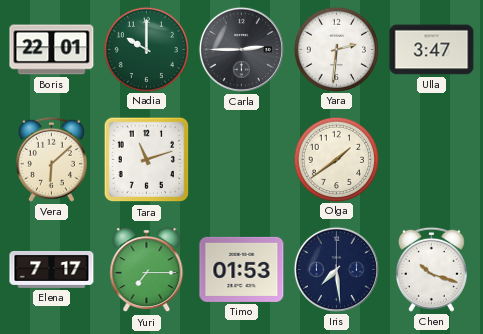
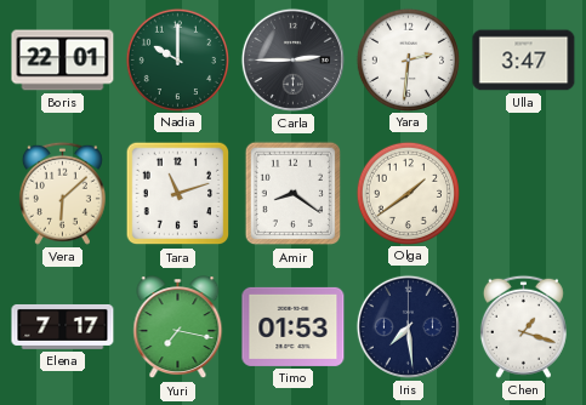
Amir: none -> 8:21
Yuri: 7:15 -> 7:17
Chen: 10:18 -> 1:18
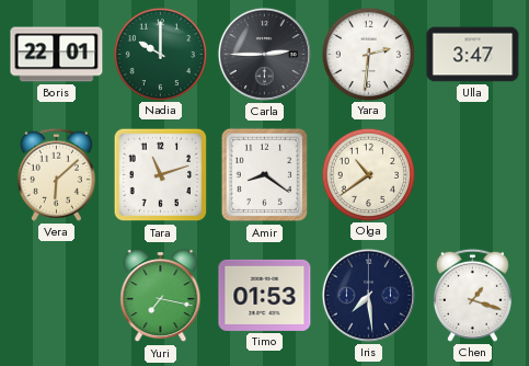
Olga: 1:39 -> 10:39
Elena: 7:17 -> none
